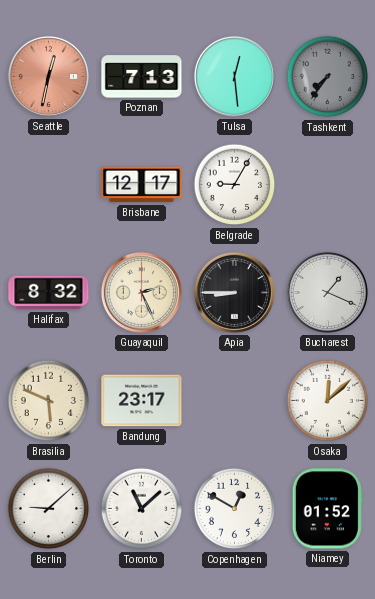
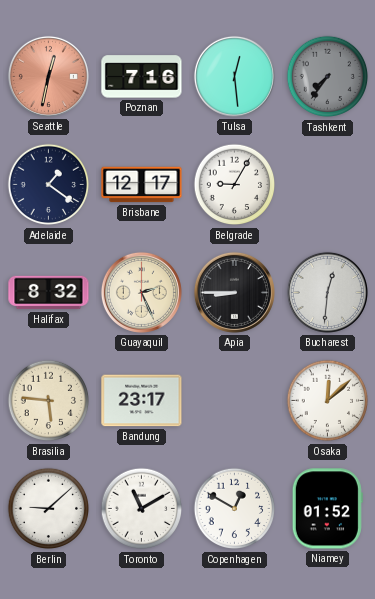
Poznan: 7:13 -> 7:16
Adelaide: none -> 1:21
Bucharest: 1:19 -> 12:31
Brasilia: 5:49 -> 5:46
Toronto: 11:08 -> 11:10
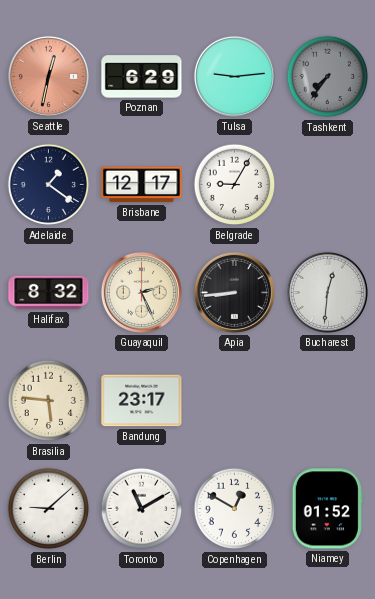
Poznan: 7:16 -> 6:29
Tulsa: 12:29 -> 9:14
Apia: 8:45 -> 8:44
Osaka: 12:08 -> none
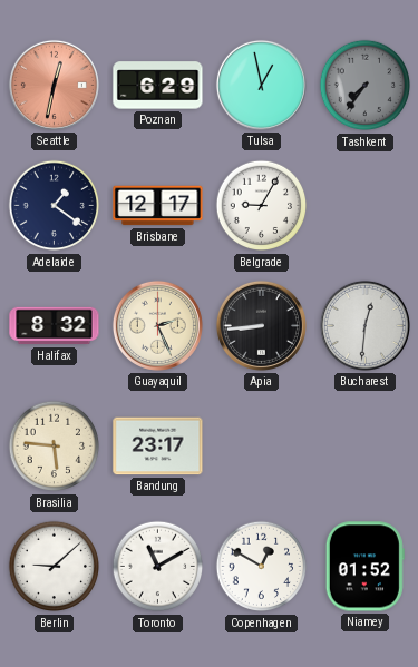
Tulsa: 9:14 -> 12:58
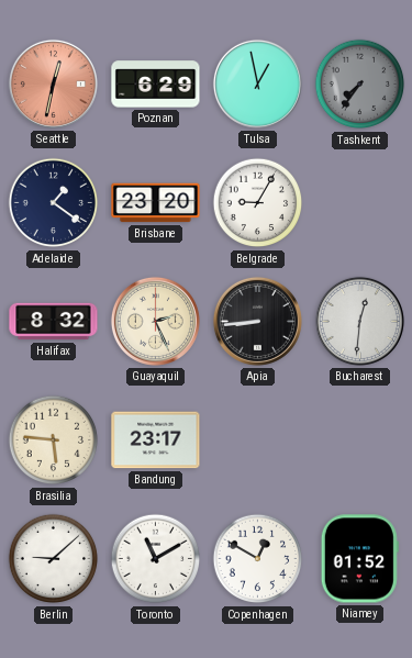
Brisbane: 12:17 -> 23:20
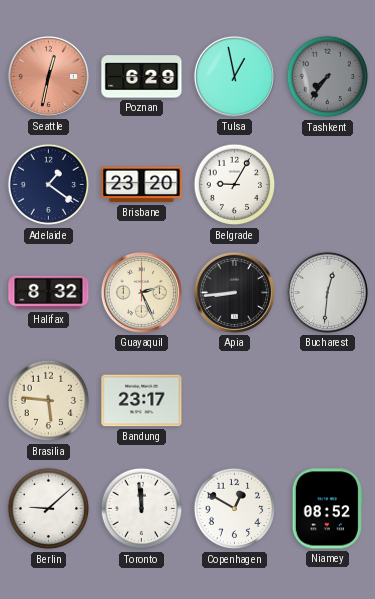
Toronto: 11:10 -> 11:59
Niamey: 01:52 -> 08:52
